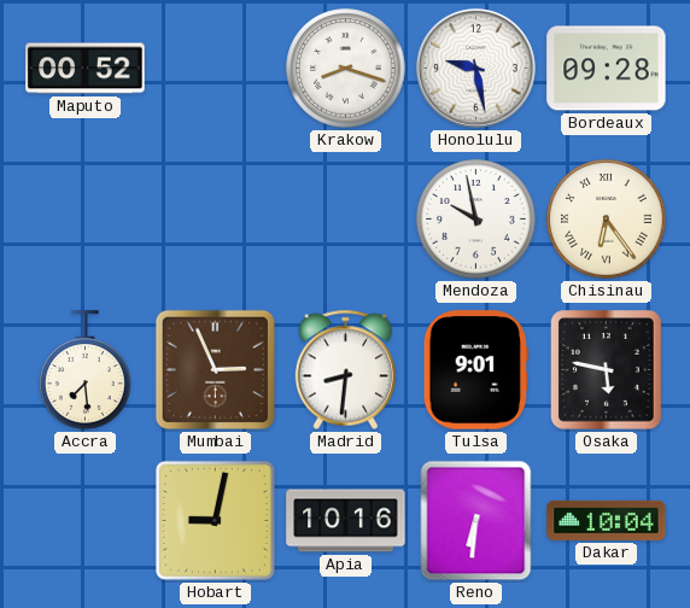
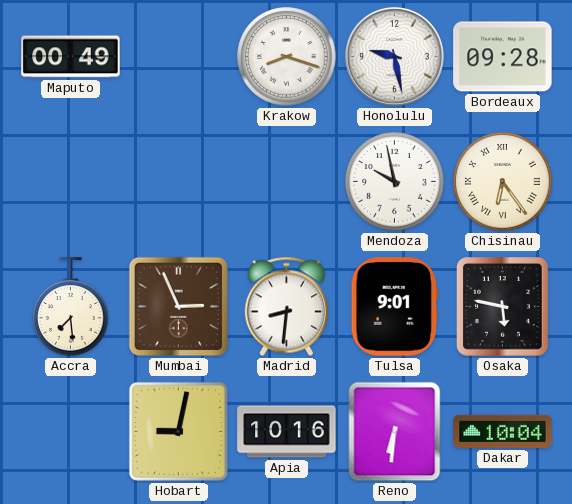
Maputo: 00:52 -> 00:49
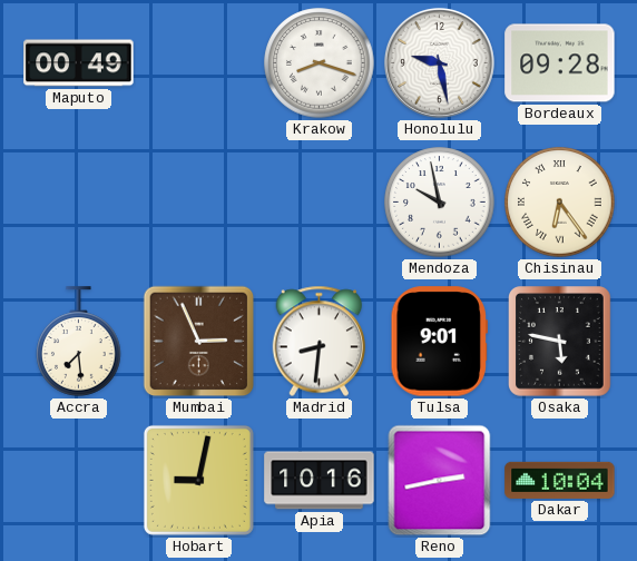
Reno: 6:31 -> 2:43
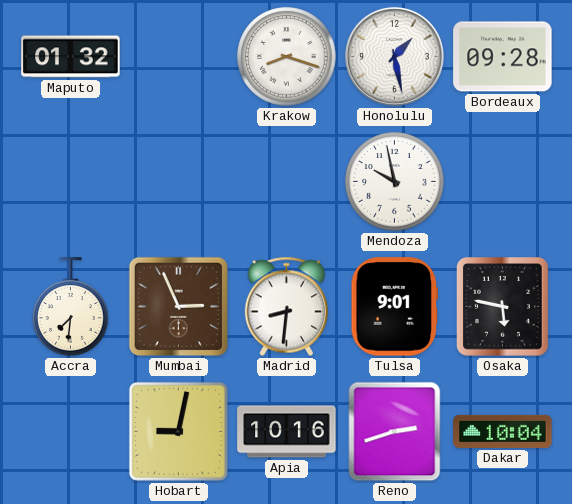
Maputo: 00:49 -> 01:32
Honolulu: 9:28 -> 1:28
Chisinau: 6:24 -> none
Accra: 7:29 -> 7:31
Reno: 2:43 -> 2:42
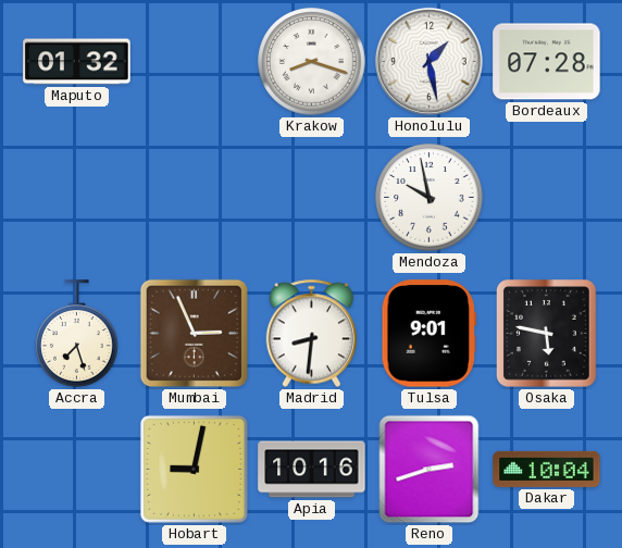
Bordeaux: 09:28 -> 07:28
Accra: 7:31 -> 7:27
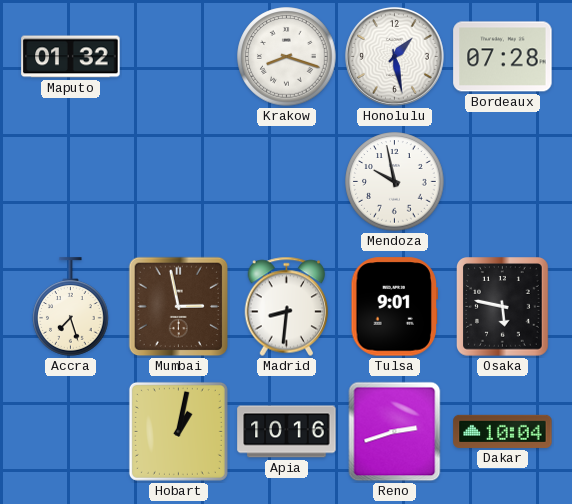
Mumbai: 2:56 -> 2:58
Hobart: 9:02 -> 1:02
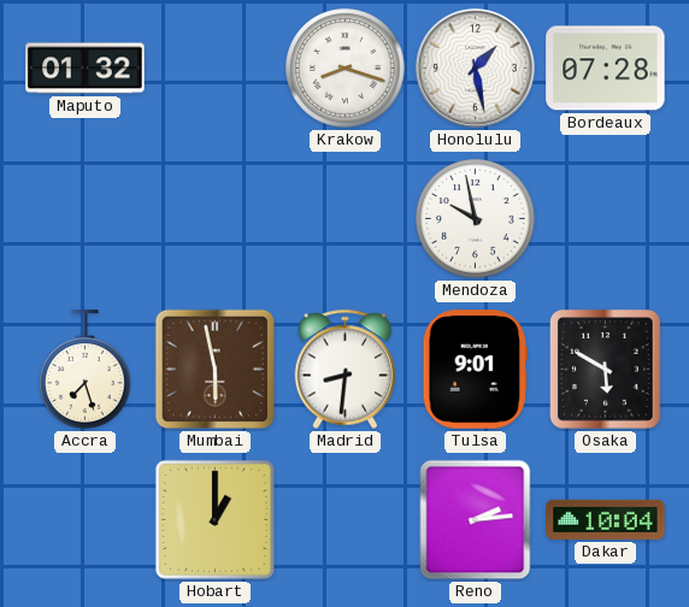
Mumbai: 2:58 -> 5:58
Osaka: 5:47 -> 5:50
Hobart: 1:02 -> 1:00
Apia: 10:16 -> none
Reno: 2:42 -> 2:14
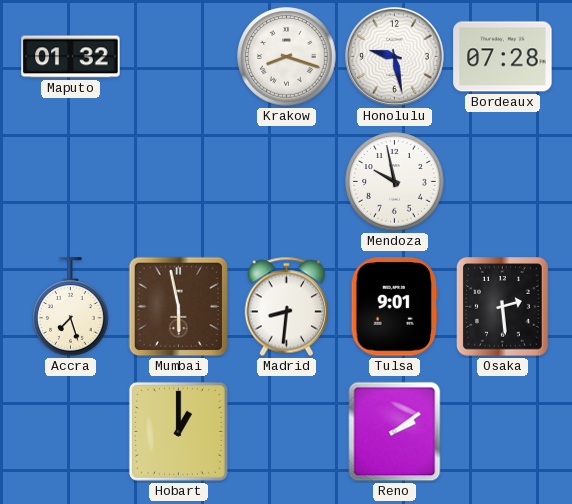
Honolulu: 1:28 -> 9:28
Osaka: 5:50 -> 2:29
Reno: 2:14 -> 2:09
Dakar: 10:04 -> none
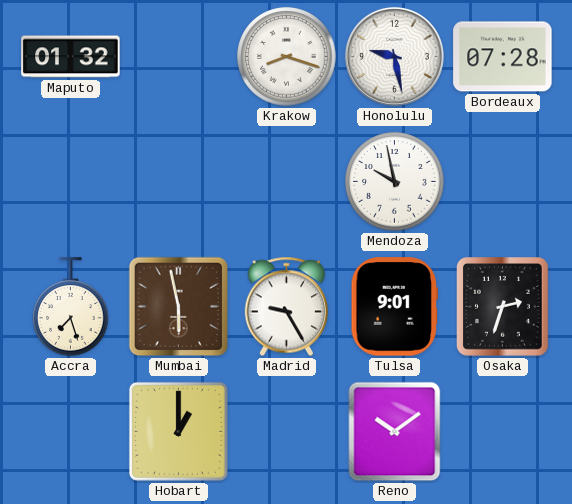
Madrid: 8:31 -> 9:25
Osaka: 2:29 -> 2:33
Reno: 2:09 -> 10:09
